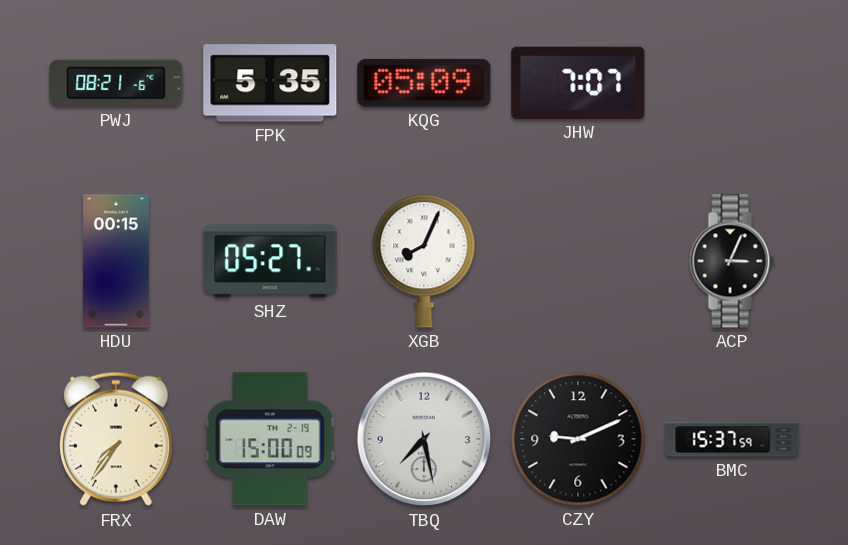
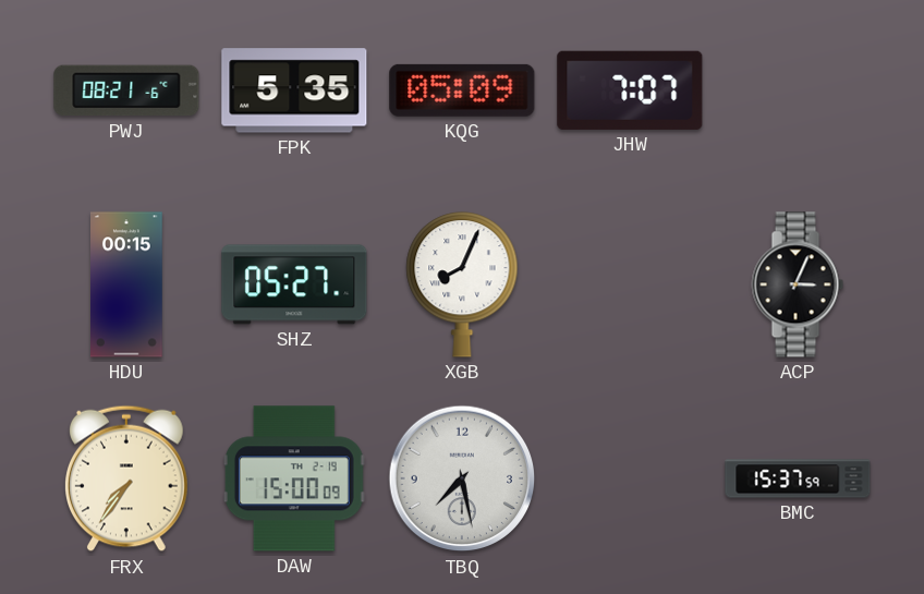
CZY: 9:11 -> none
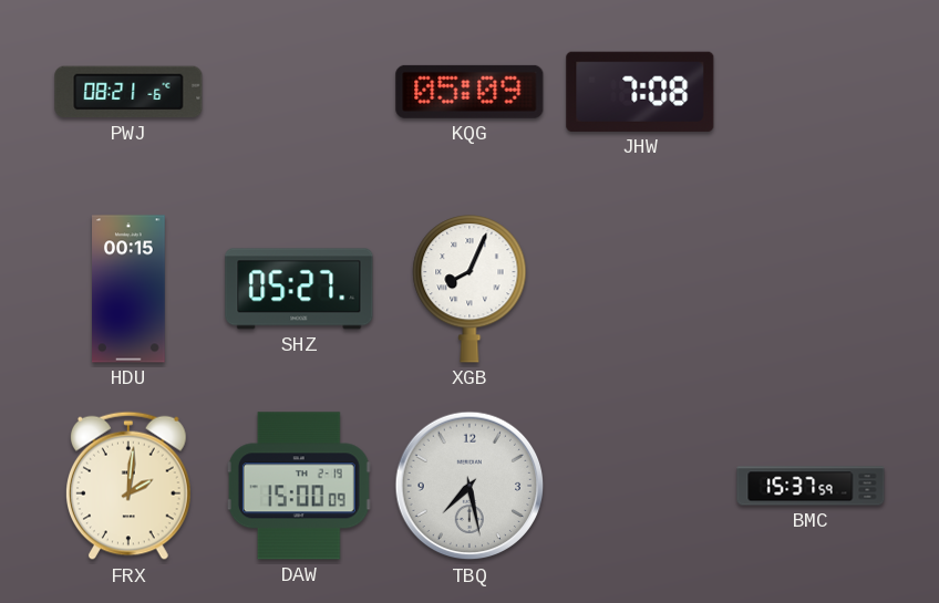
FPK: 5:35 -> none
JHW: 7:07 -> 7:08
ACP: 3:04 -> none
FRX: 7:36 -> 2:01
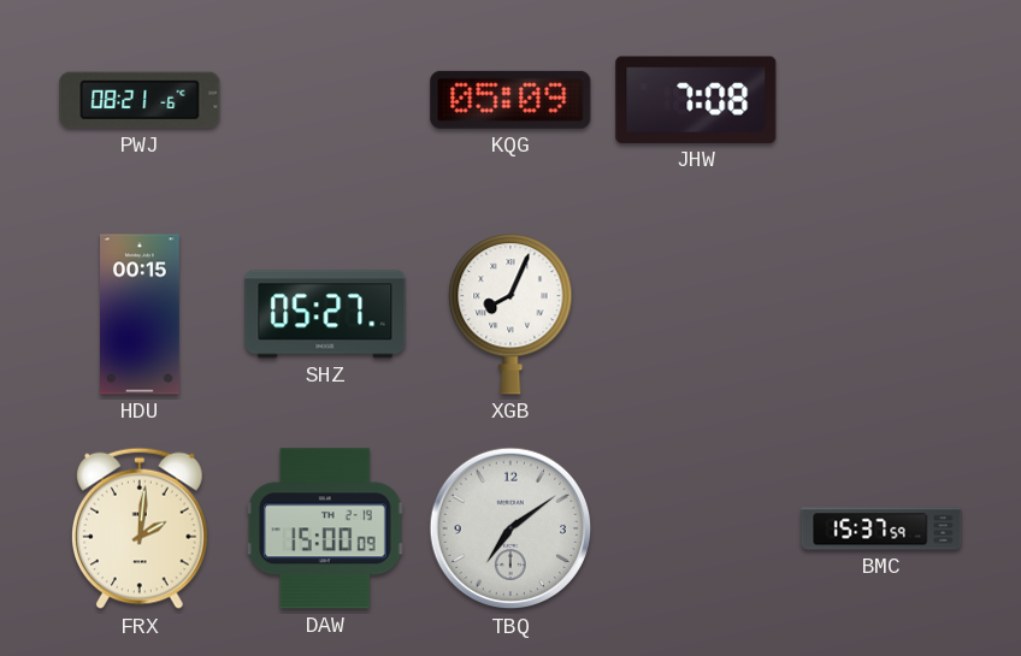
TBQ: 7:28 -> 7:09
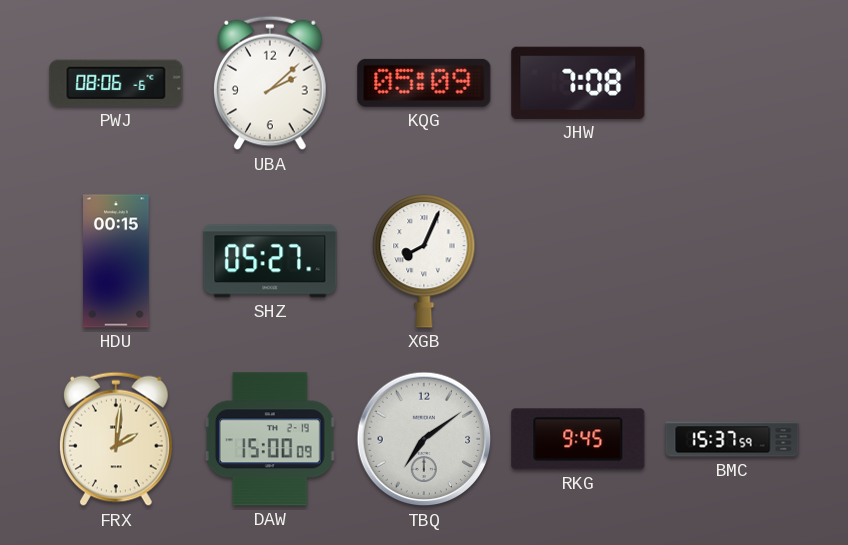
PWJ: 08:21 -> 08:06
UBA: none -> 2:08
RKG: none -> 9:45
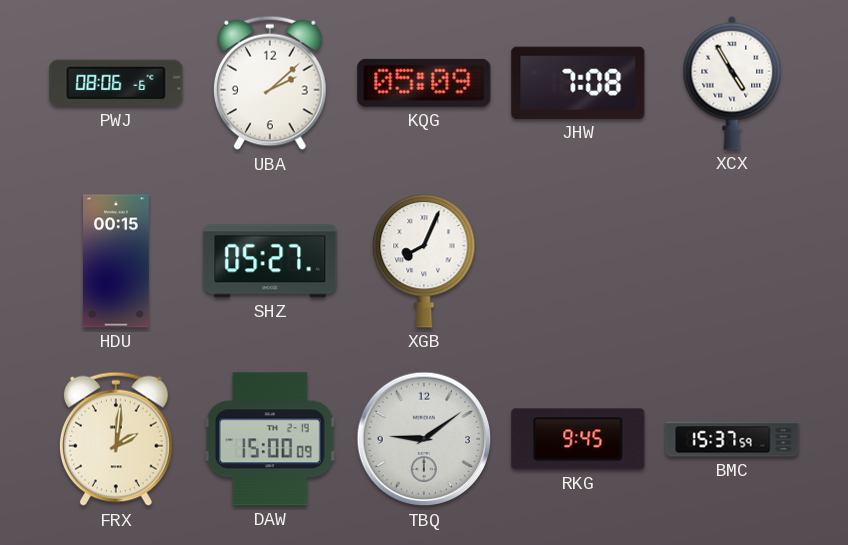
XCX: none -> 4:55
TBQ: 7:09 -> 9:09
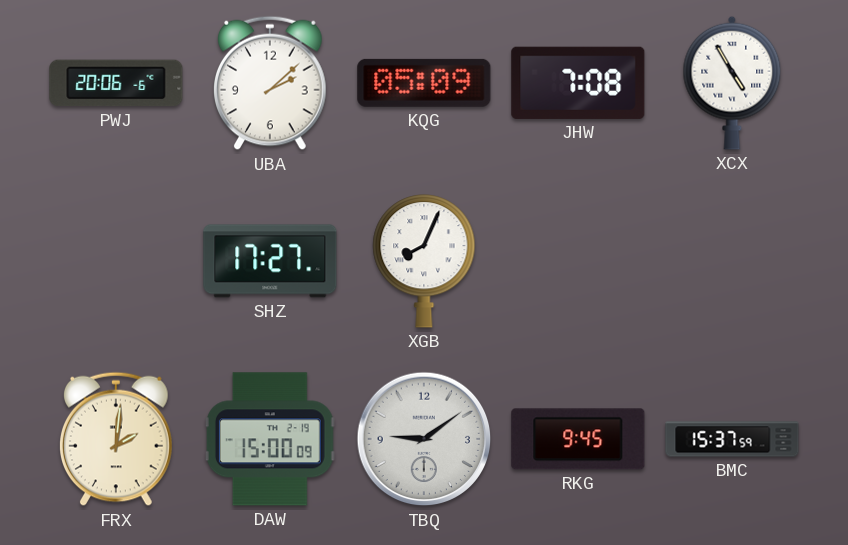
PWJ: 08:06 -> 20:06
HDU: 00:15 -> none
SHZ: 05:27 -> 17:27
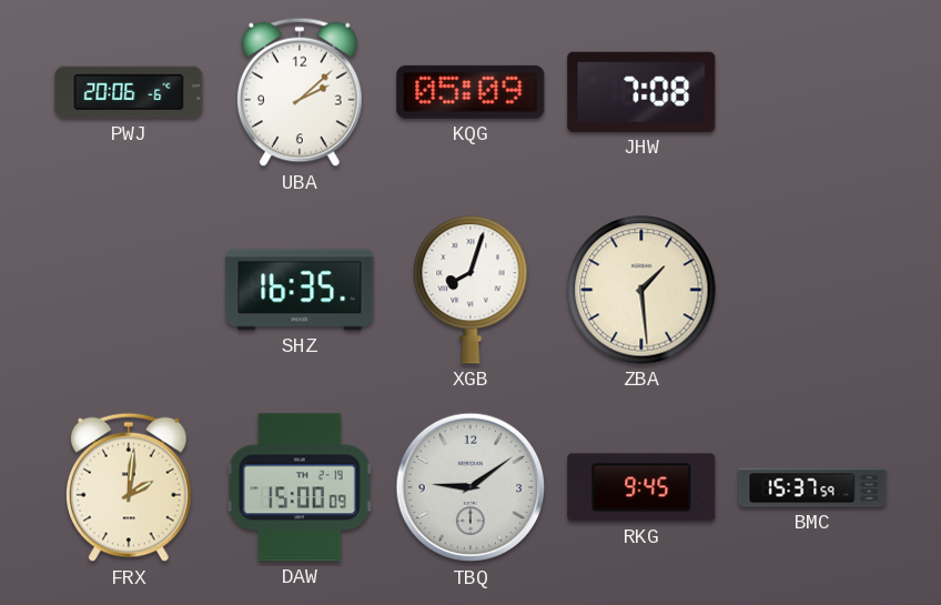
XCX: 4:55 -> none
SHZ: 17:27 -> 16:35
XGB: 8:04 -> 8:03
ZBA: none -> 1:29
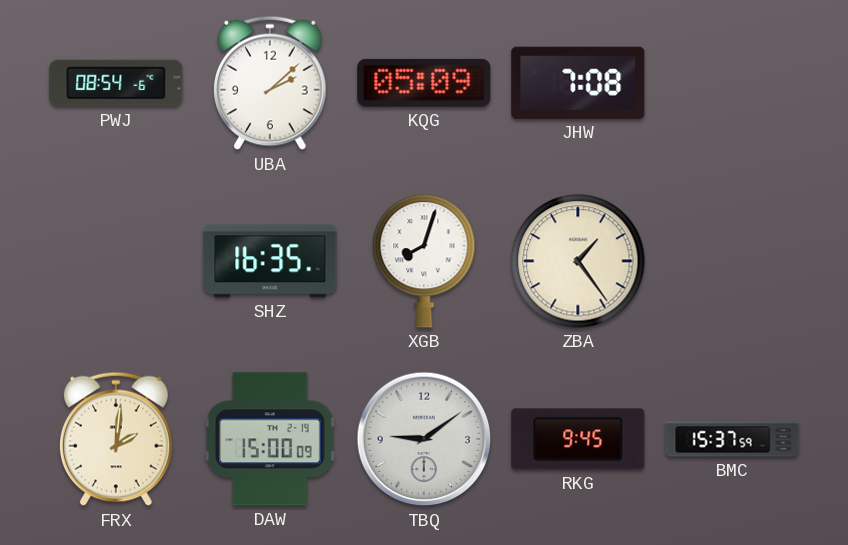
PWJ: 20:06 -> 08:54
ZBA: 1:29 -> 1:24
